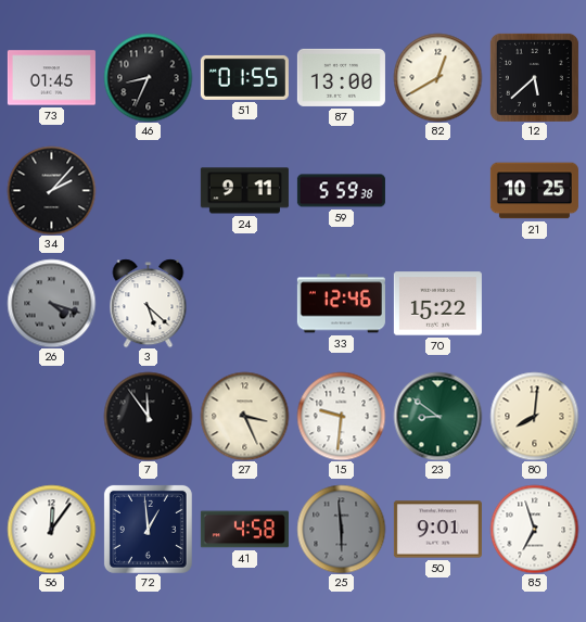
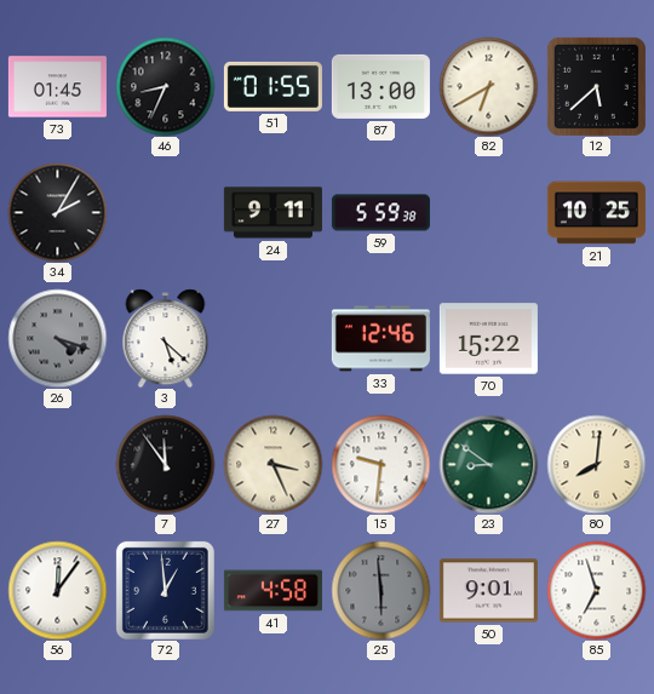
82: 12:40 -> 6:40
34: 2:07 -> 2:05
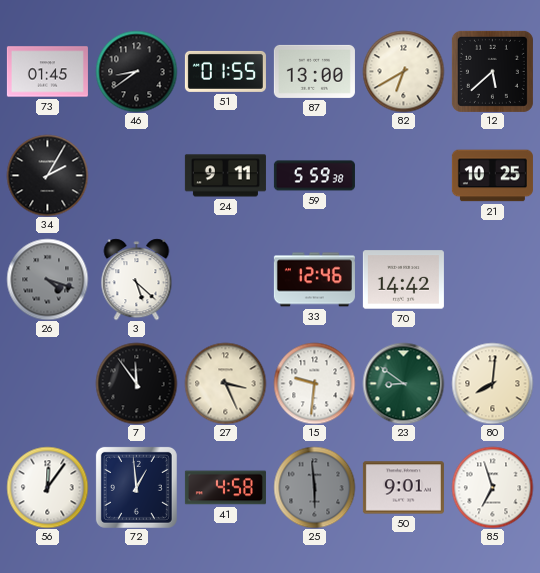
46: 8:34 -> 8:39
70: 15:22 -> 14:42
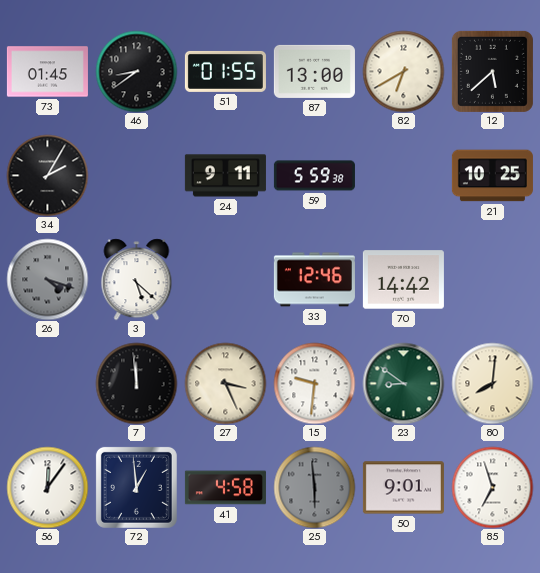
7: 11:54 -> 11:59
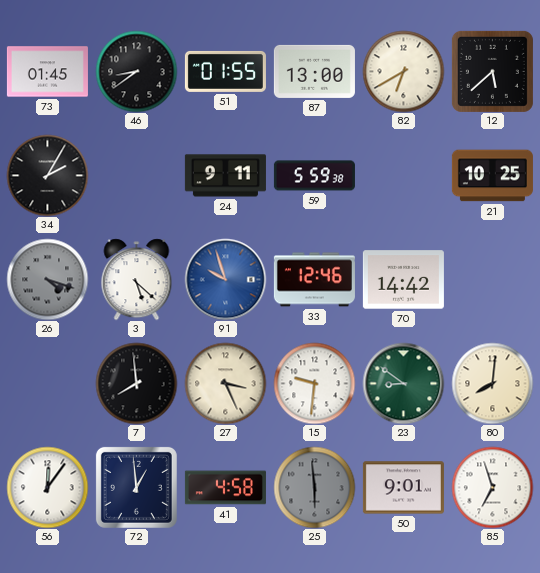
91: none -> 9:57
7: 11:59 -> 7:59
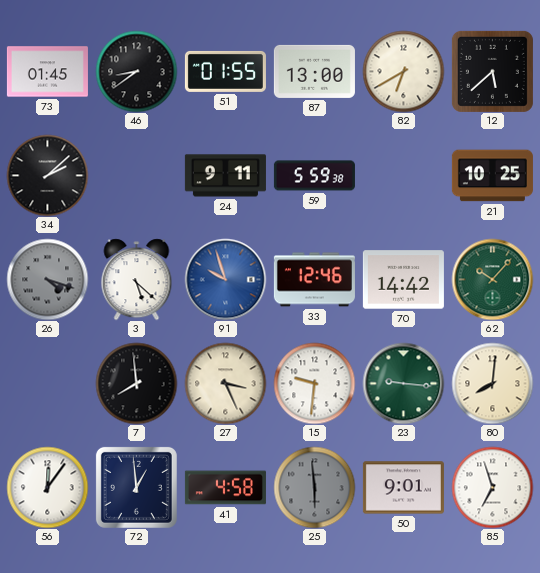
34: 2:05 -> 2:08
62: none -> 10:07
23: 8:51 -> 9:16
